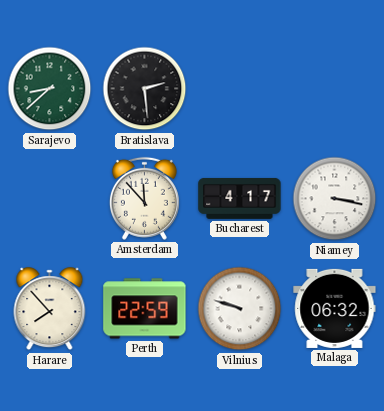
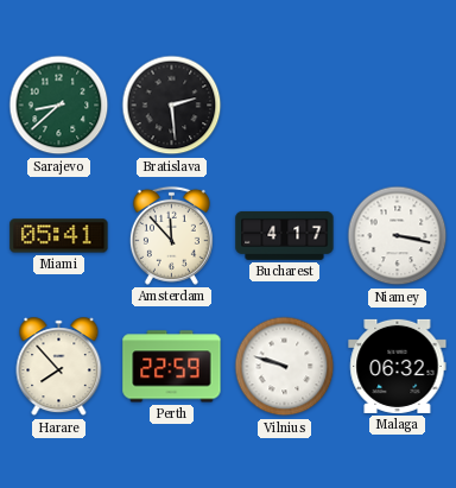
Miami: none -> 05:41
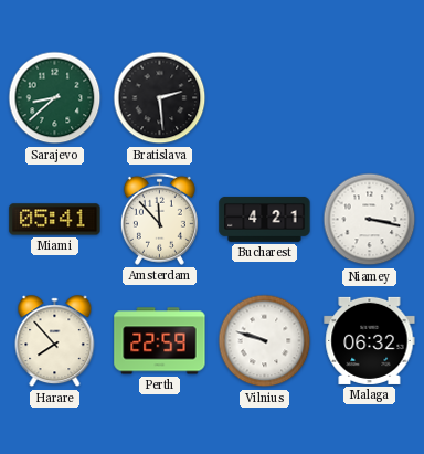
Bucharest: 4:17 -> 4:21
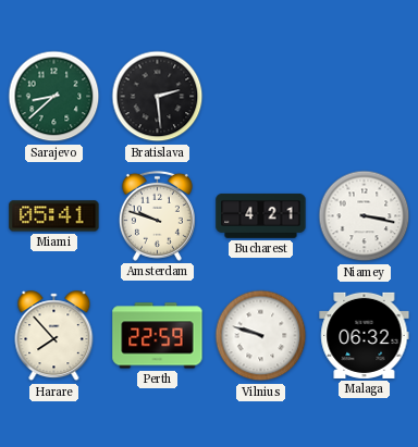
Amsterdam: 11:53 -> 9:48
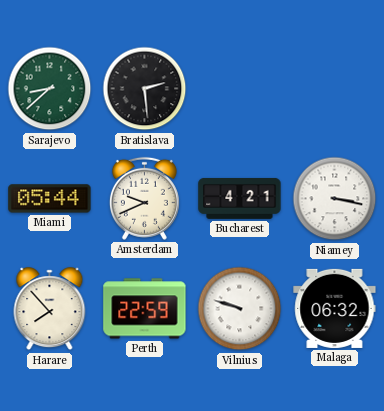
Miami: 05:41 -> 05:44
Amsterdam: 9:48 -> 9:41
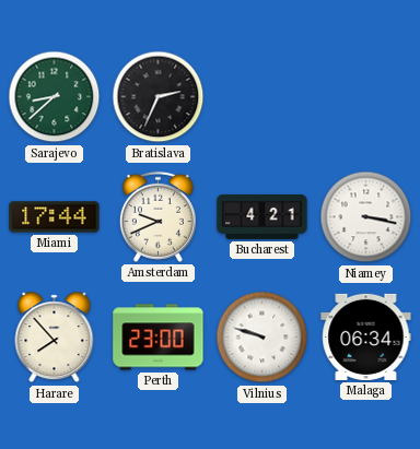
Bratislava: 2:29 -> 2:34
Miami: 05:44 -> 17:44
Perth: 22:59 -> 23:00
Malaga: 06:32 -> 06:34
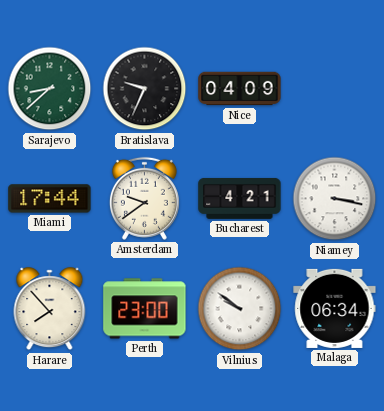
Bratislava: 2:34 -> 9:34
Nice: none -> 04:09
Amsterdam: 9:41 -> 9:39
Vilnius: 9:48 -> 9:51
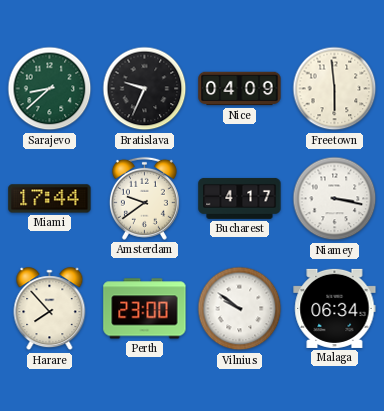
Freetown: none -> 5:59
Bucharest: 4:21 -> 4:17
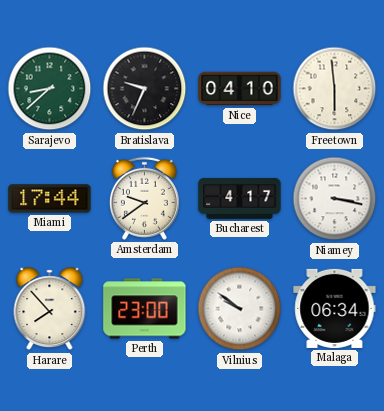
Nice: 04:09 -> 04:10
